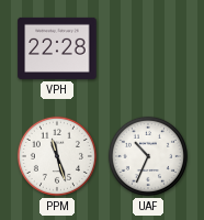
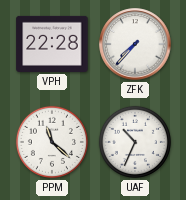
ZFK: none -> 7:37
PPM: 11:27 -> 11:22
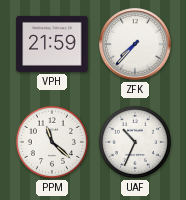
VPH: 22:28 -> 21:59
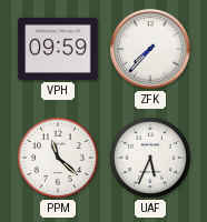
VPH: 21:59 -> 09:59
UAF: 10:34 -> 5:34
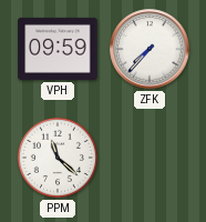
UAF: 5:34 -> none
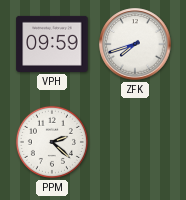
ZFK: 7:37 -> 7:42
PPM: 11:22 -> 2:22
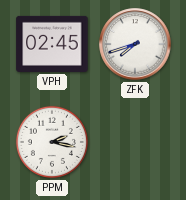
VPH: 09:59 -> 02:45
PPM: 2:22 -> 2:17
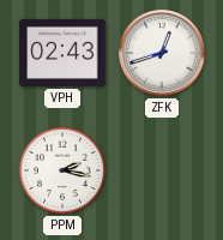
VPH: 02:45 -> 02:43
ZFK: 7:42 -> 12:42
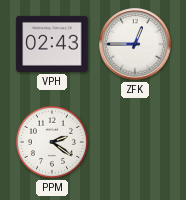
ZFK: 12:42 -> 12:45
PPM: 2:17 -> 2:21
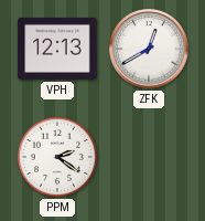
VPH: 02:43 -> 12:13
ZFK: 12:45 -> 12:40
